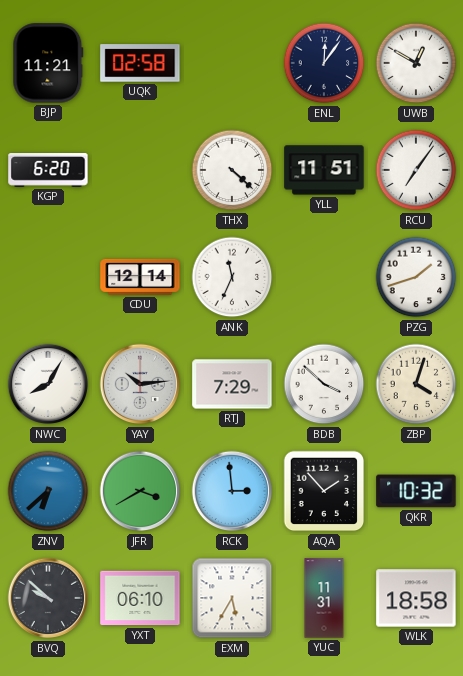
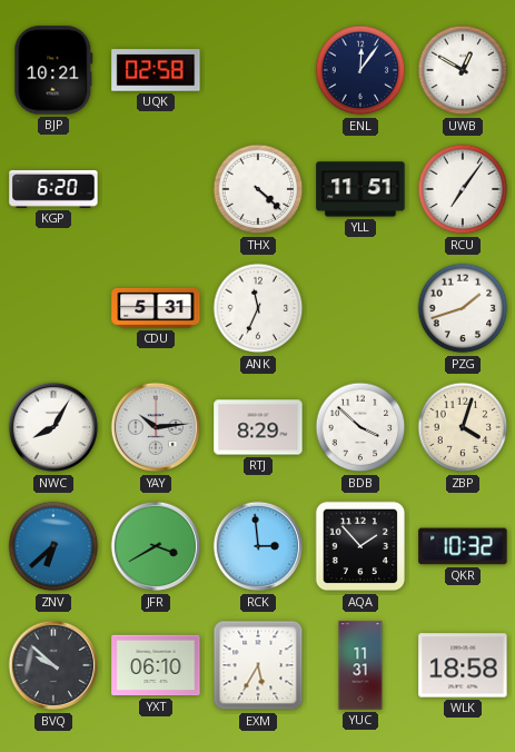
BJP: 11:21 -> 10:21
CDU: 12:14 -> 5:31
RTJ: 7:29 -> 8:29
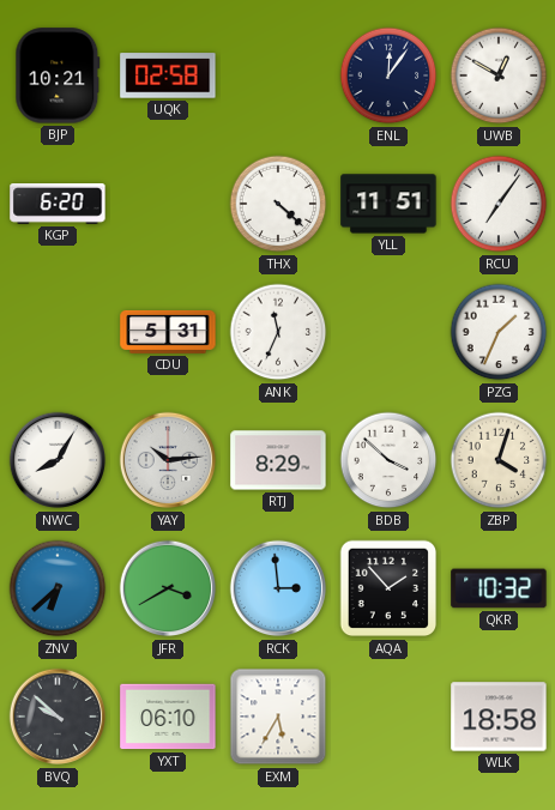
PZG: 1:42 -> 1:34
YUC: 11:31 -> none
